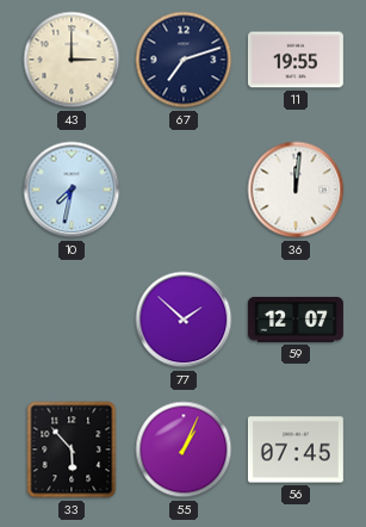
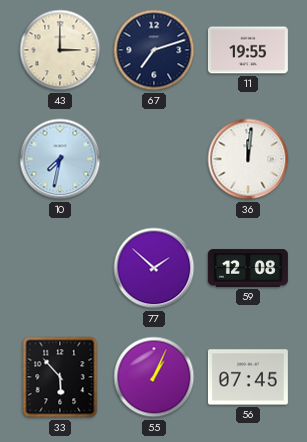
59: 12:07 -> 12:08
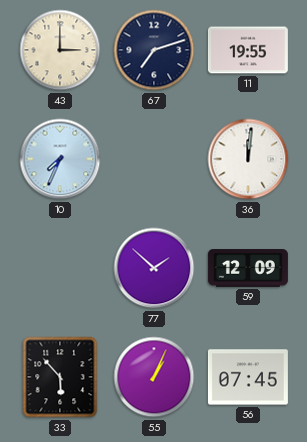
10: 7:32 -> 7:34
59: 12:08 -> 12:09
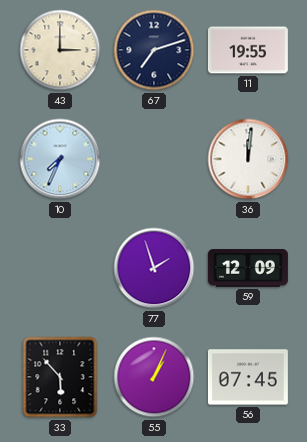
77: 1:52 -> 1:57
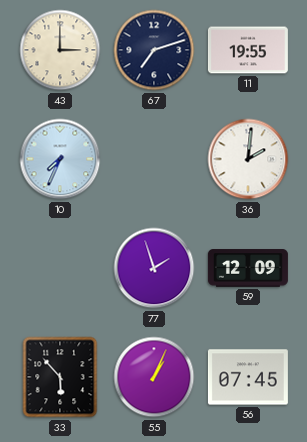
36: 12:01 -> 2:01
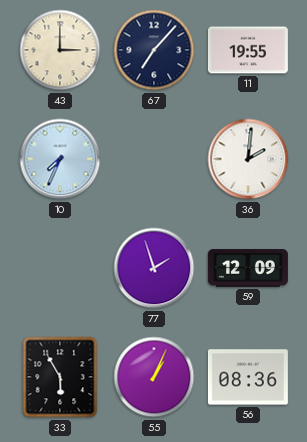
67: 7:12 -> 7:07
33: 5:53 -> 5:55
56: 07:45 -> 08:36
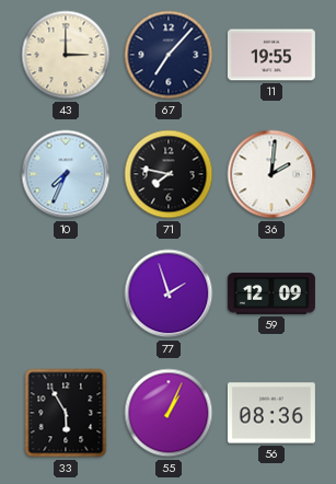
71: none -> 7:47
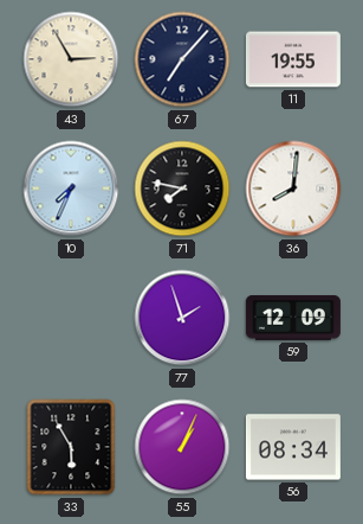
43: 3:00 -> 2:55
36: 2:01 -> 8:01
56: 08:36 -> 08:34
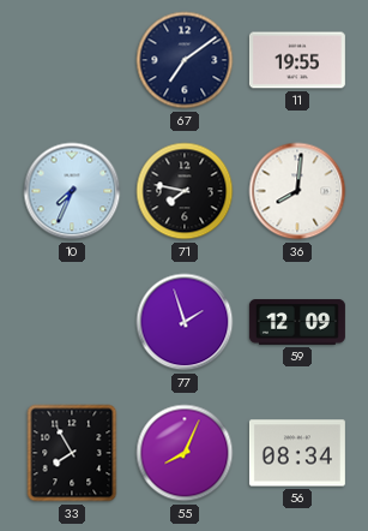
43: 2:55 -> none
67: 7:07 -> 7:09
33: 5:55 -> 7:55
55: 1:04 -> 8:04
